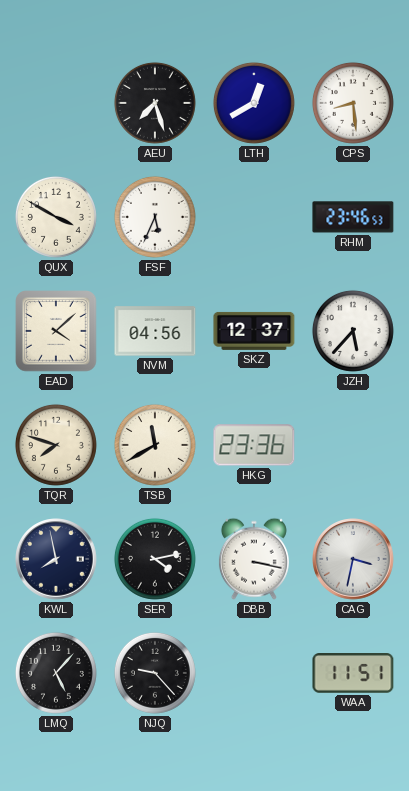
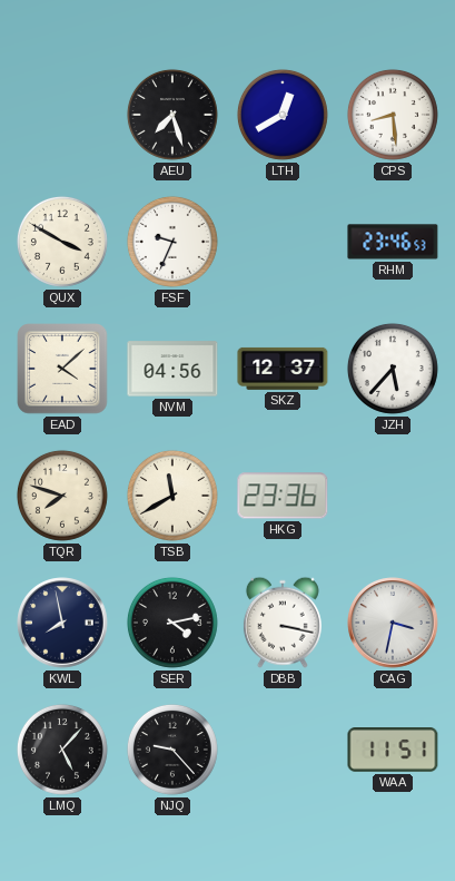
FSF: 5:34 -> 9:34
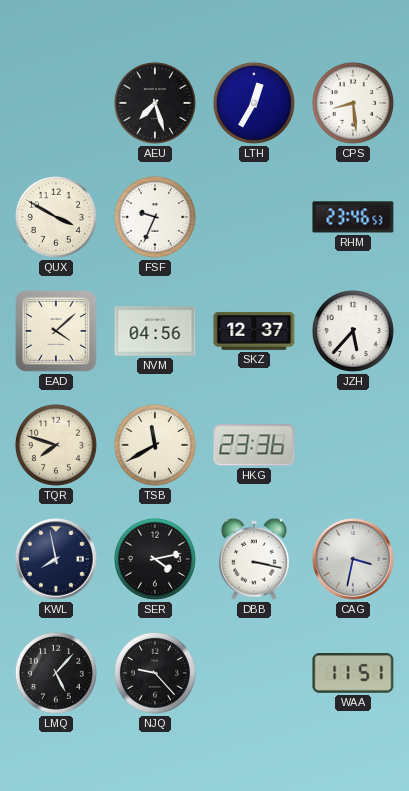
LTH: 12:40 -> 12:35
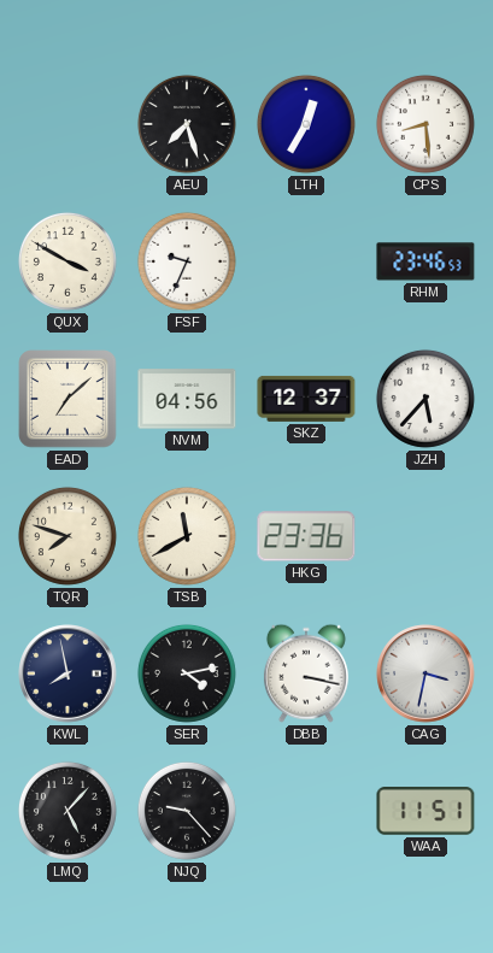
EAD: 4:08 -> 7:08
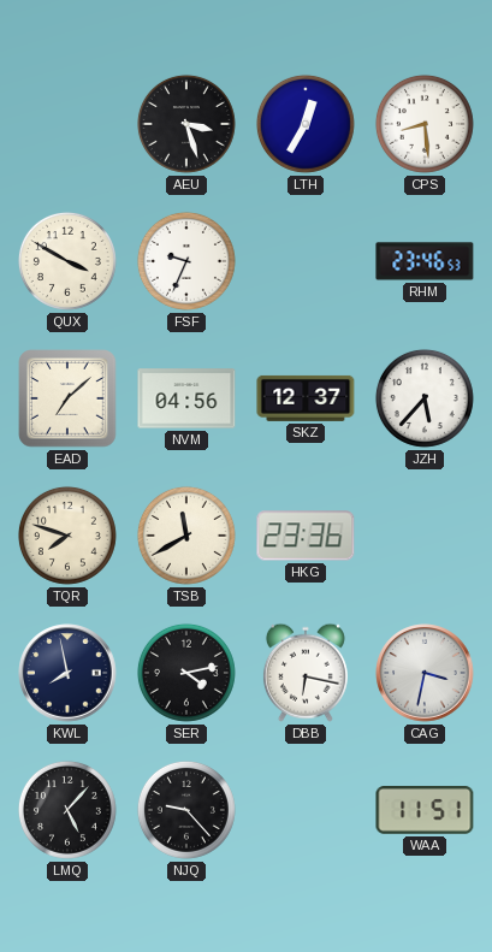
AEU: 7:27 -> 3:27
DBB: 3:17 -> 6:17
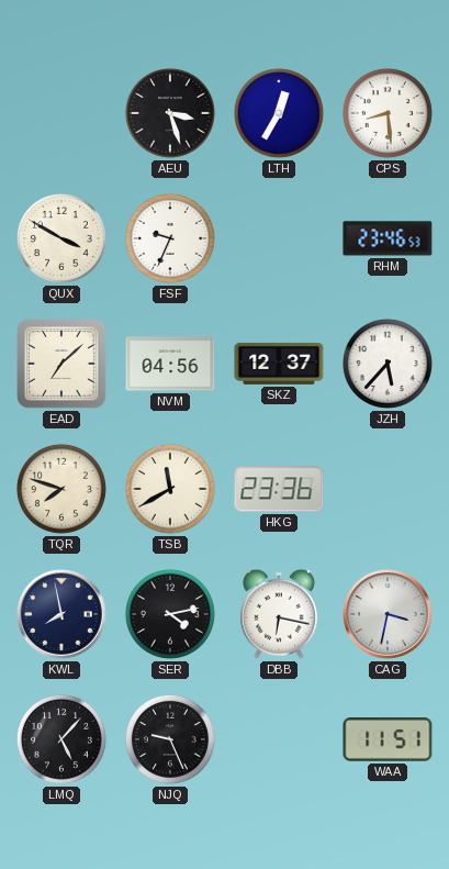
NJQ: 9:23 -> 9:26
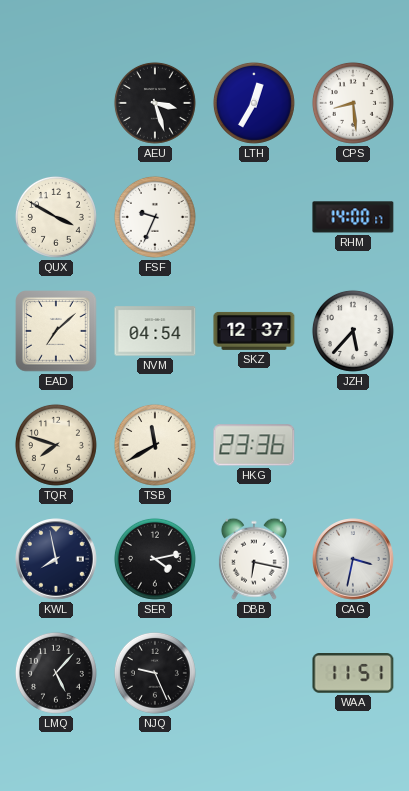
RHM: 23:46 -> 14:00
NVM: 04:56 -> 04:54
